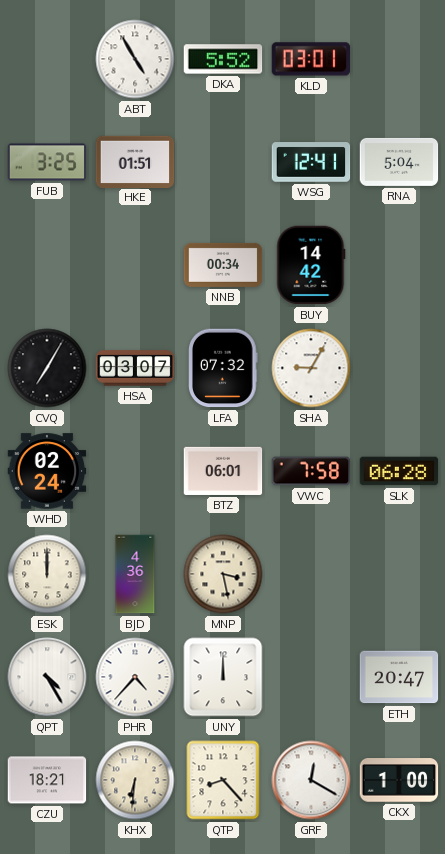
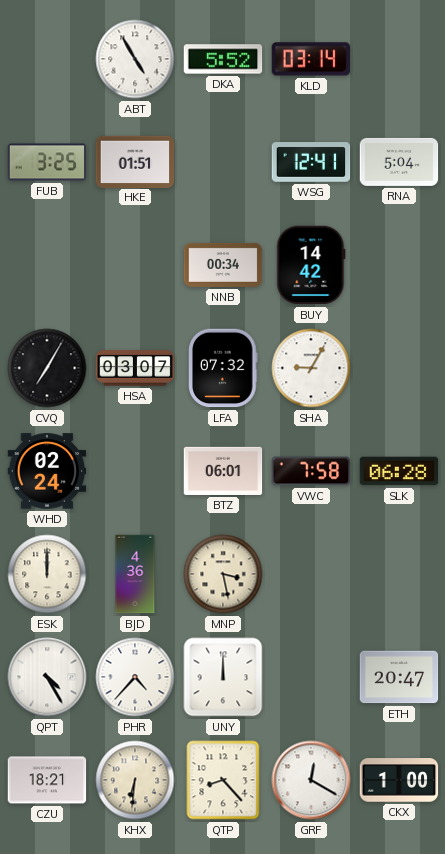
KLD: 03:01 -> 03:14
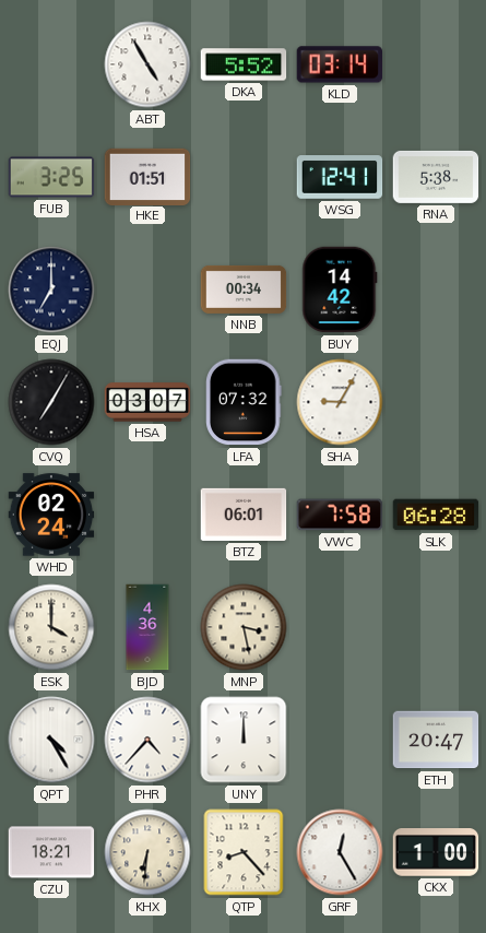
RNA: 5:04 -> 5:38
EQJ: none -> 7:00
ESK: 12:00 -> 4:00
GRF: 12:20 -> 12:25
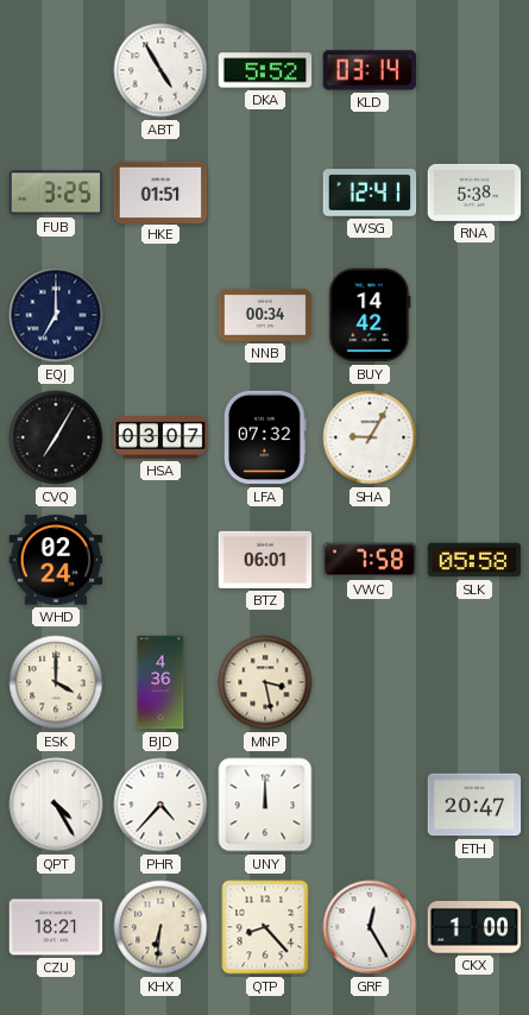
SLK: 06:28 -> 05:58
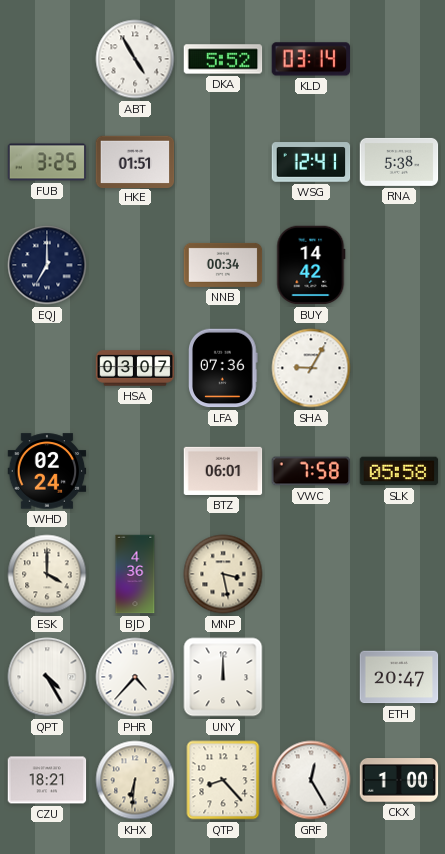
CVQ: 7:05 -> none
LFA: 07:32 -> 07:36
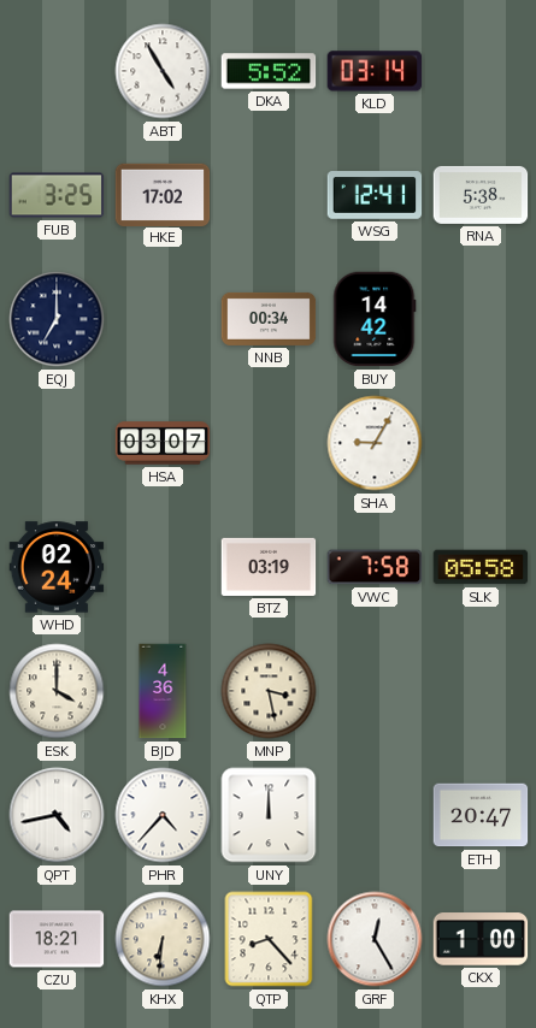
HKE: 01:51 -> 17:02
LFA: 07:36 -> none
BTZ: 06:01 -> 03:19
QPT: 4:25 -> 4:43
